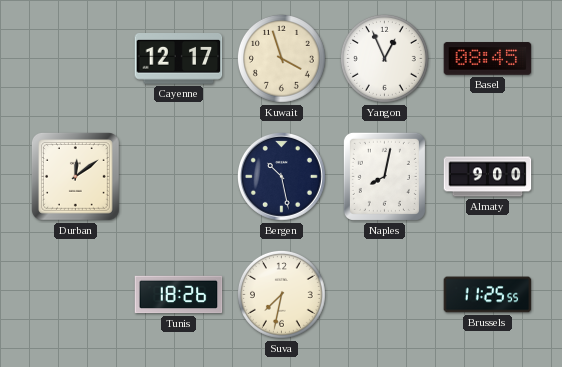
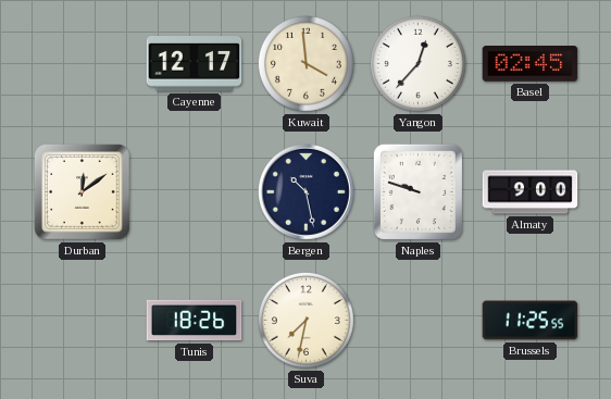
Kuwait: 3:57 -> 3:59
Yangon: 12:56 -> 12:37
Basel: 08:45 -> 02:45
Naples: 8:02 -> 9:48
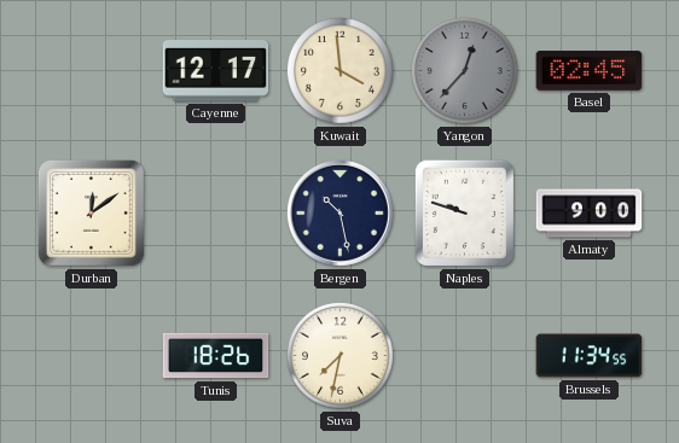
Yangon dial: white -> grey
Brussels: 11:25 -> 11:34
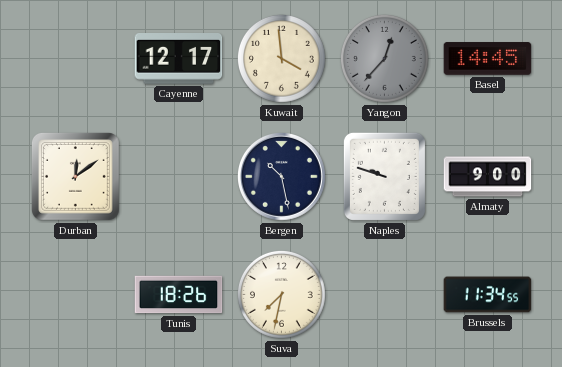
Basel: 02:45 -> 14:45
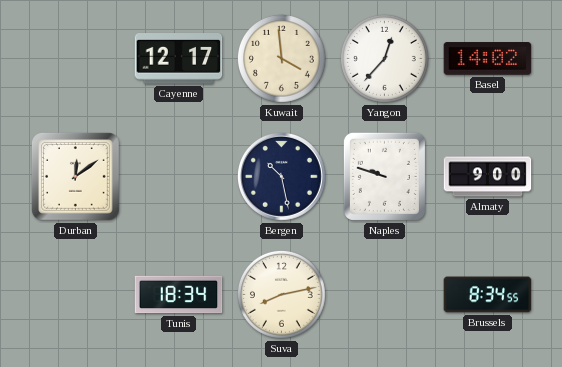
Yangon dial: grey -> white
Basel: 14:45 -> 14:02
Tunis: 18:26 -> 18:34
Suva: 7:32 -> 8:13
Brussels: 11:34 -> 8:34
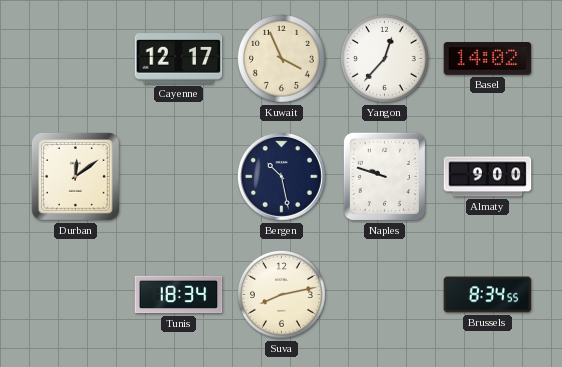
Kuwait: 3:59 -> 3:56
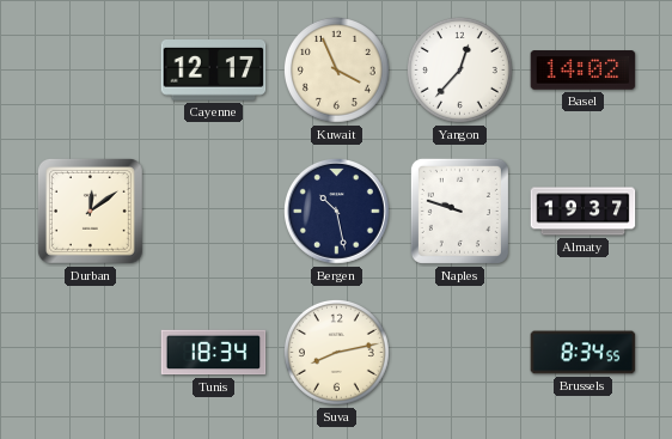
Almaty: 9:00 -> 19:37
